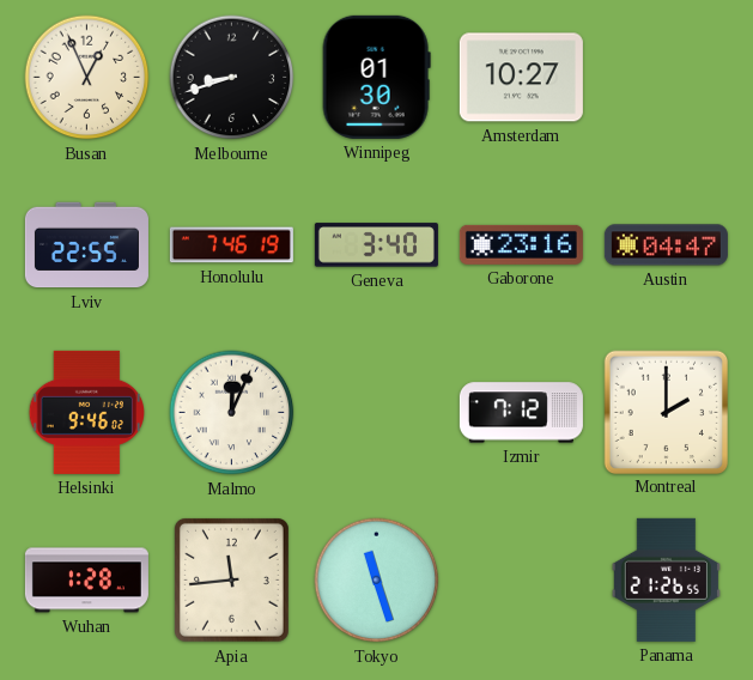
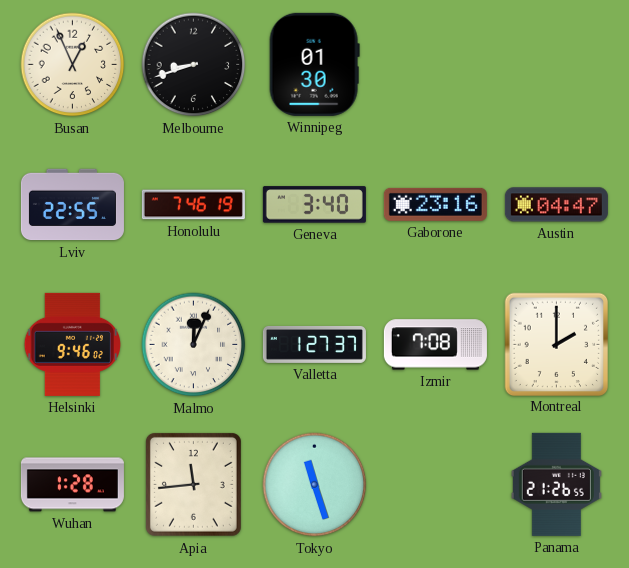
Amsterdam: 10:27 -> none
Valletta: none -> 1:27
Izmir: 7:12 -> 7:08
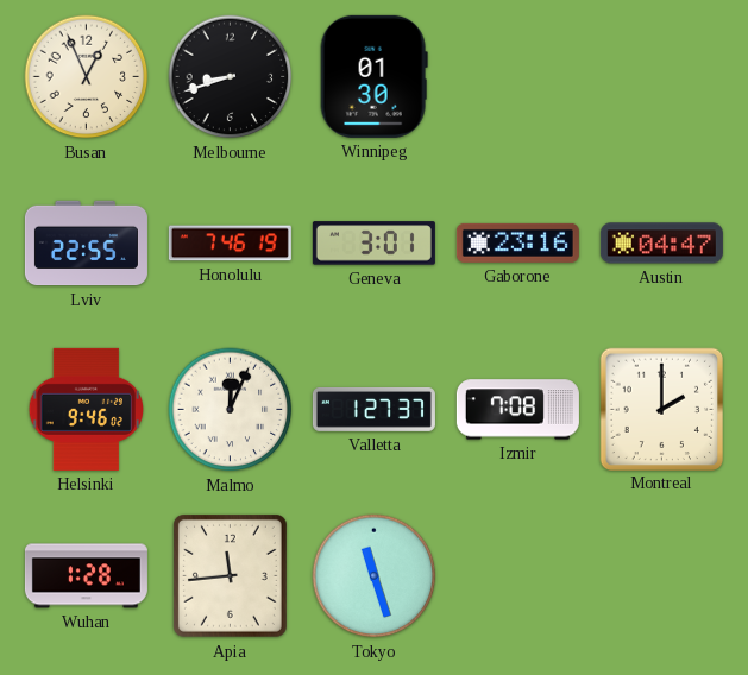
Geneva: 3:40 -> 3:01
Panama: 21:26 -> none
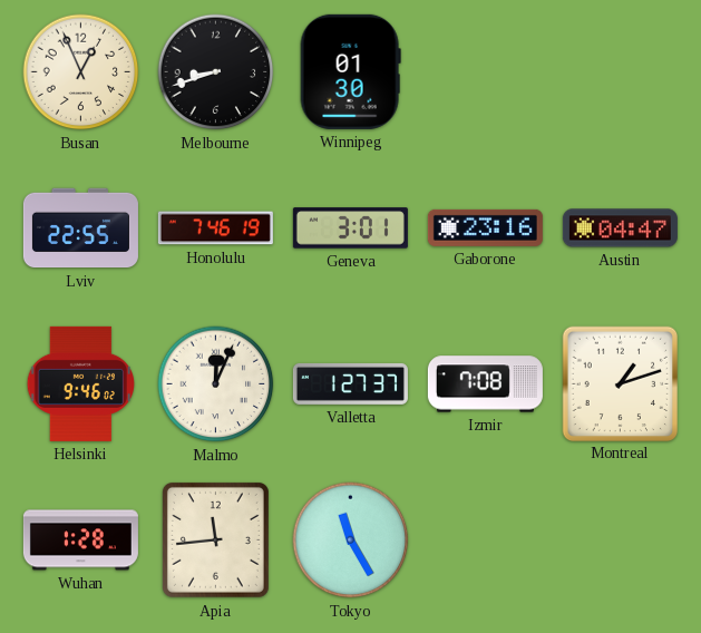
Montreal: 2:00 -> 1:12
Tokyo: 11:27 -> 11:25
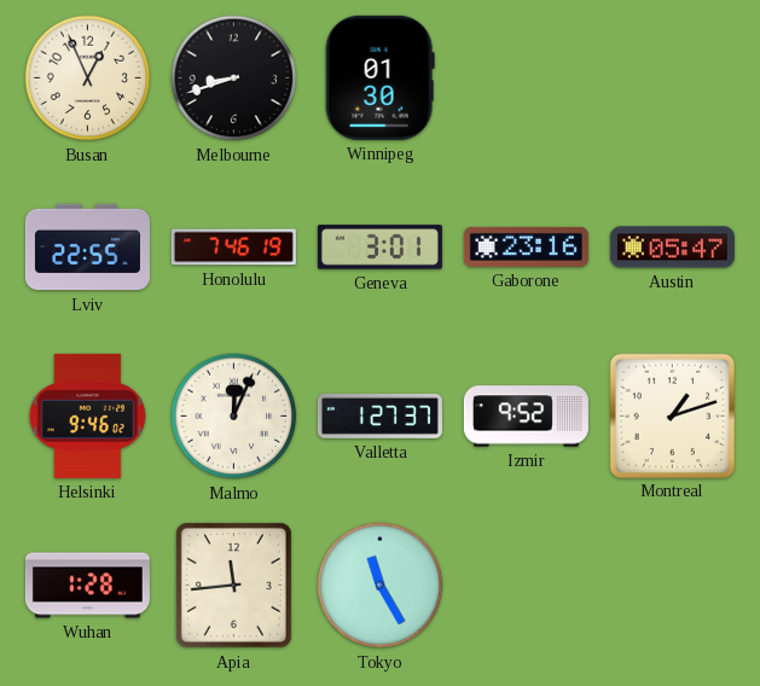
Austin: 04:47 -> 05:47
Izmir: 7:08 -> 9:52
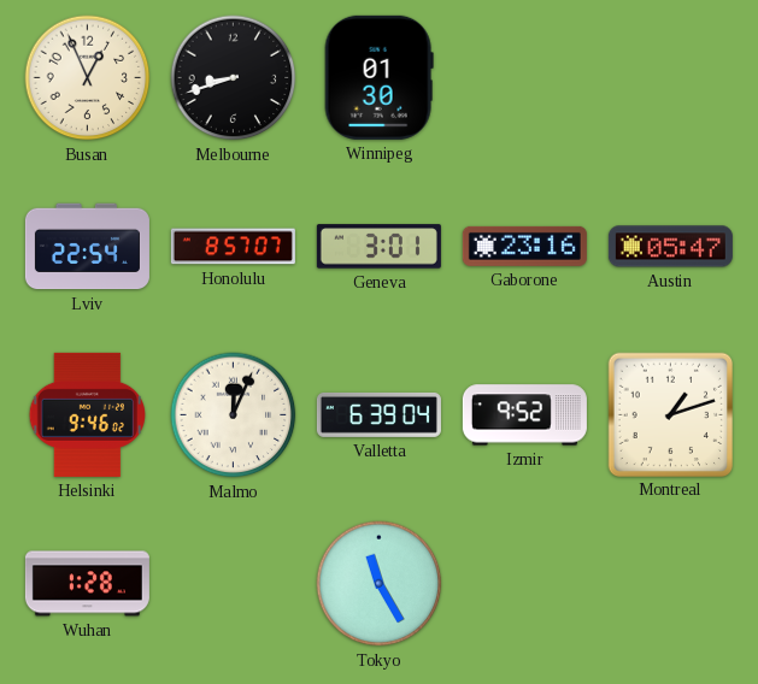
Lviv: 22:55 -> 22:54
Honolulu: 7:46 -> 8:57
Valletta: 1:27 -> 6:39
Apia: 11:44 -> none
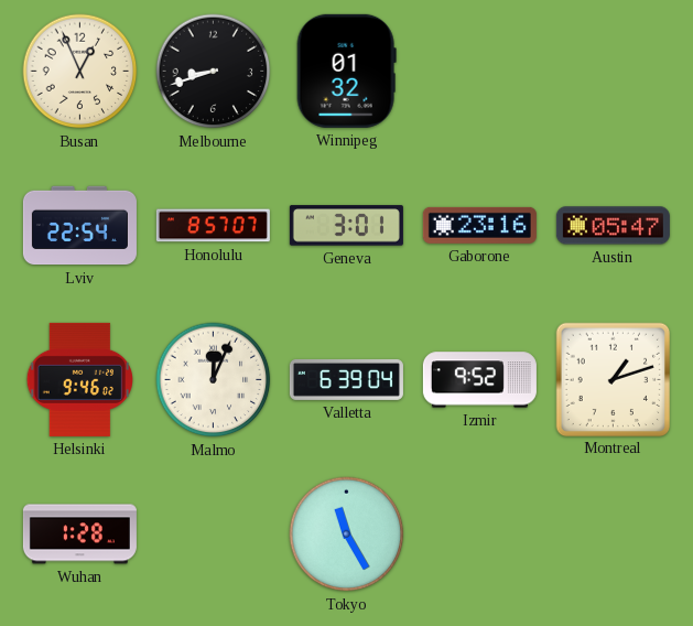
Winnipeg: 01:30 -> 01:32
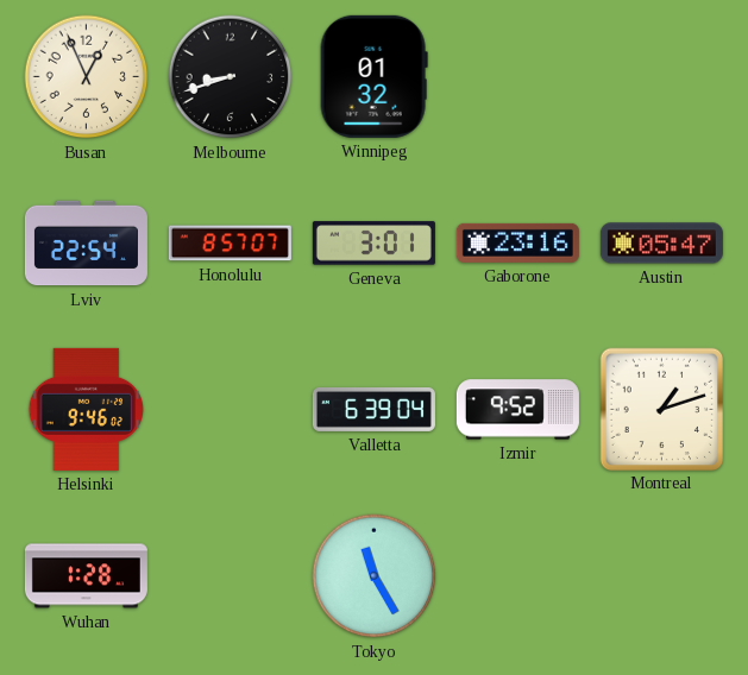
Malmo: 12:04 -> none
